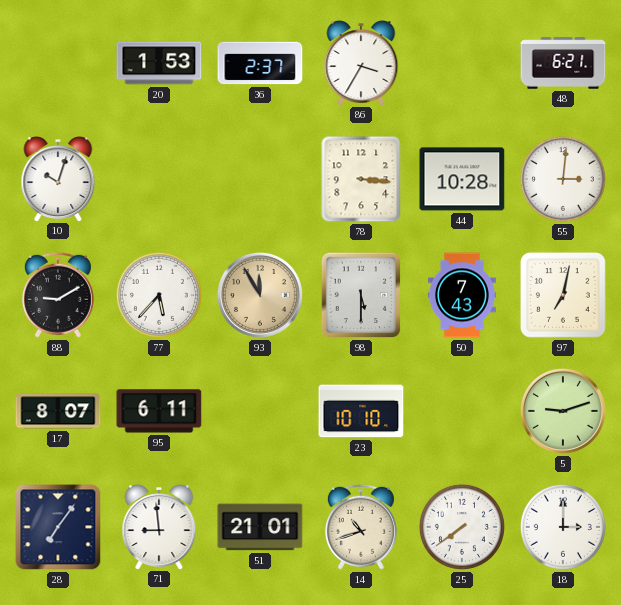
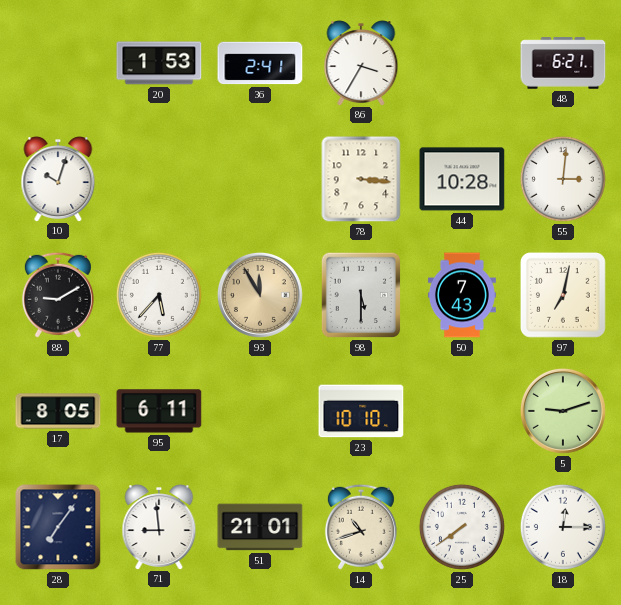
36: 2:37 -> 2:41
17: 8:07 -> 8:05
18: 3:00 -> 12:15
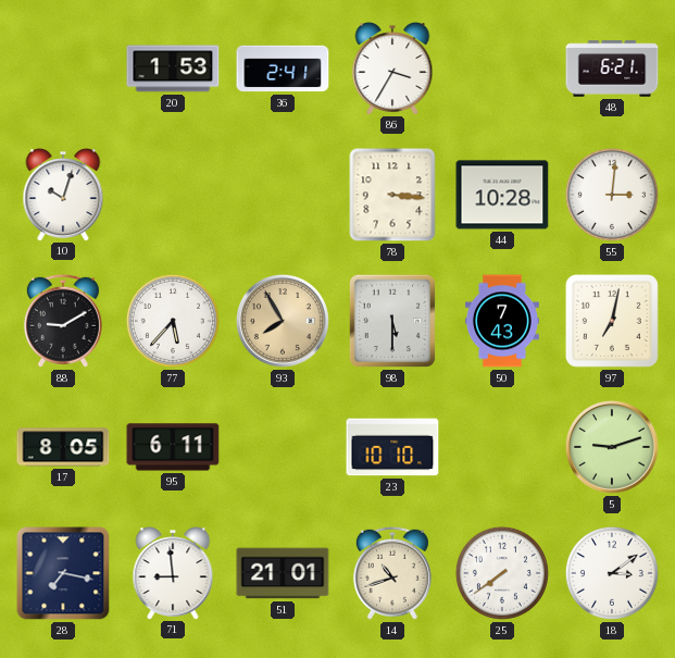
93: 11:55 -> 7:55
28: 7:06 -> 7:17
18: 12:15 -> 3:09
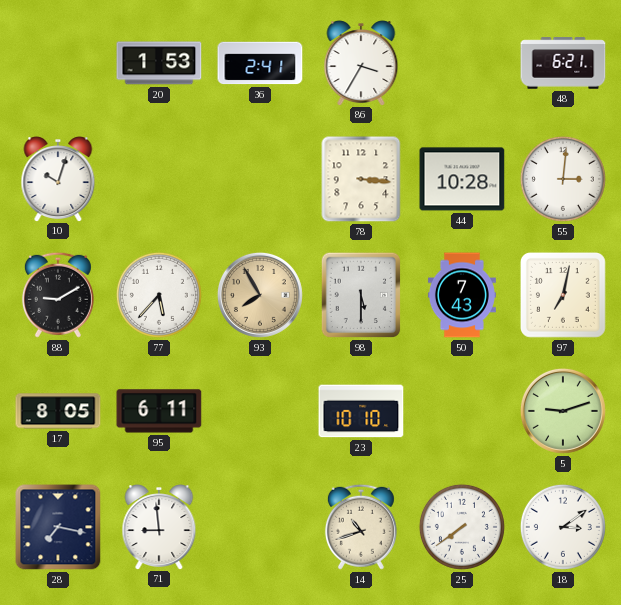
51: 21:01 -> none
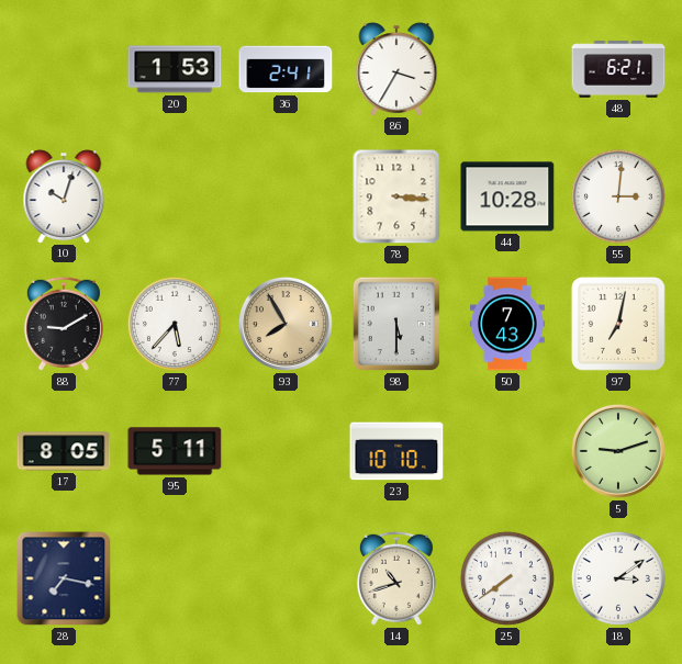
95: 6:11 -> 5:11
71: 8:59 -> none
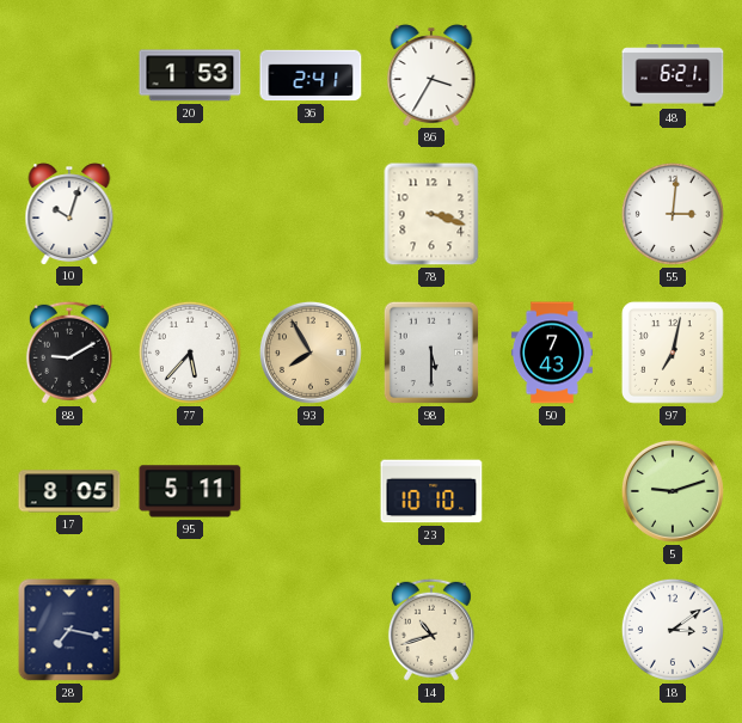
78: 3:16 -> 3:18
44: 10:28 -> none
25: 7:39 -> none
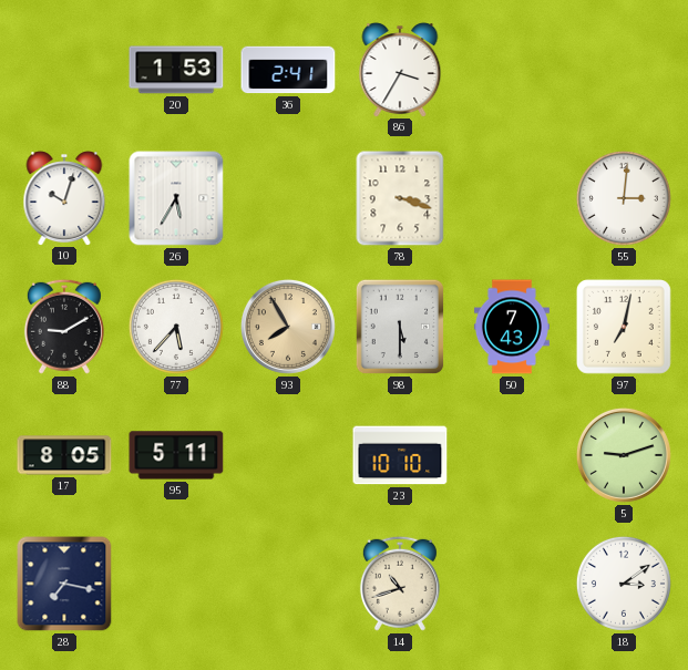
48: 6:21 -> none
26: none -> 5:35
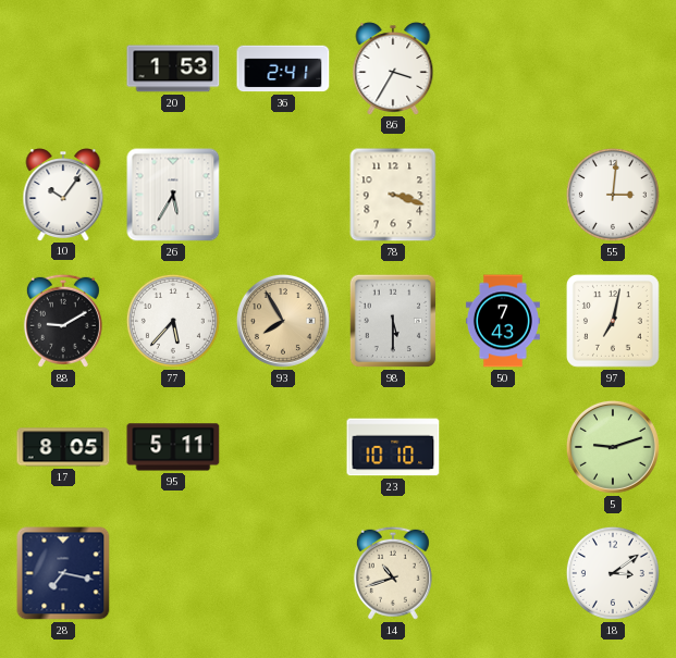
10: 10:03 -> 10:06
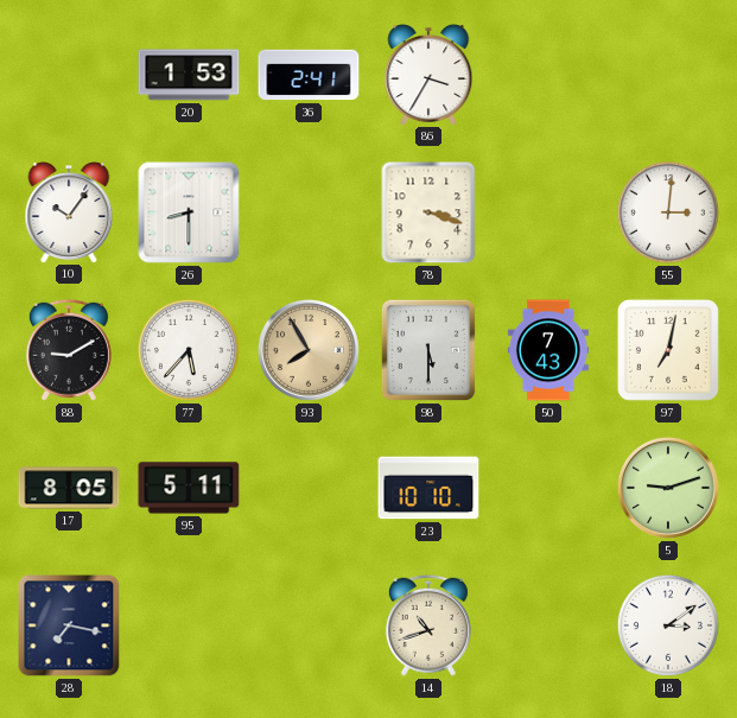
26: 5:35 -> 8:30
